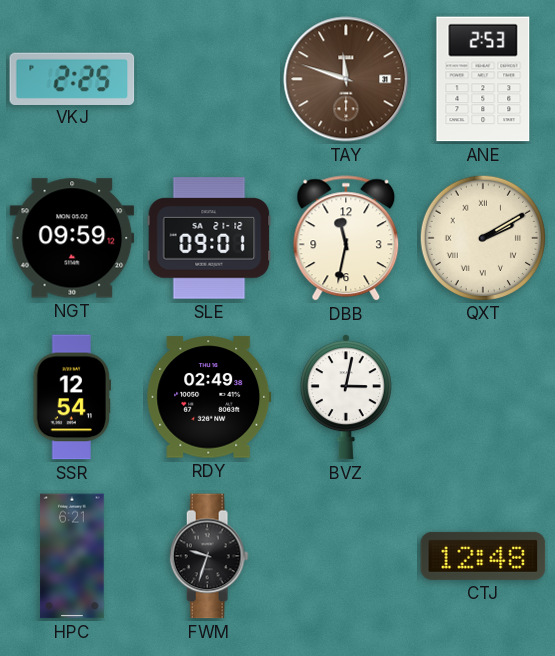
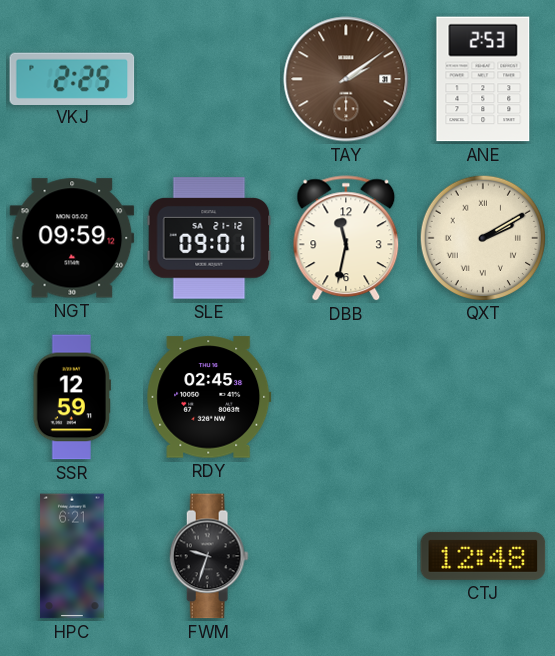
TAY: 11:48 -> 2:09
SSR: 12:54 -> 12:59
RDY: 02:49 -> 02:45
BVZ: 3:02 -> none
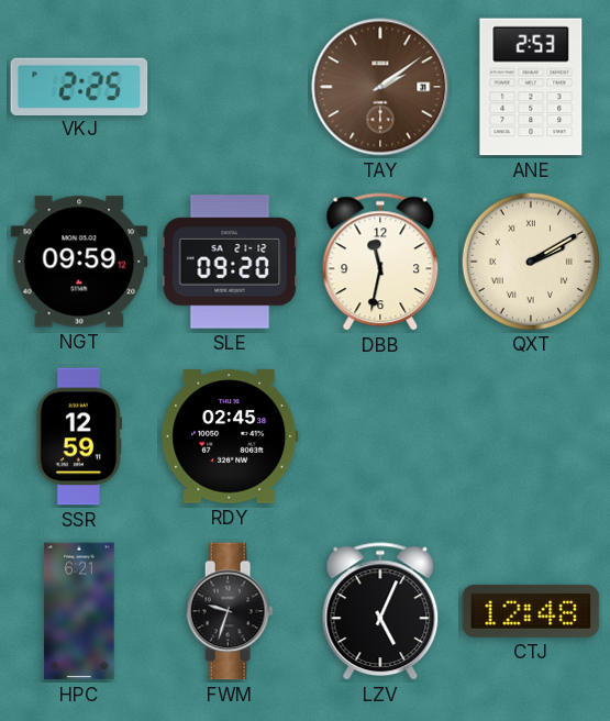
SLE: 09:01 -> 09:20
LZV: none -> 5:04
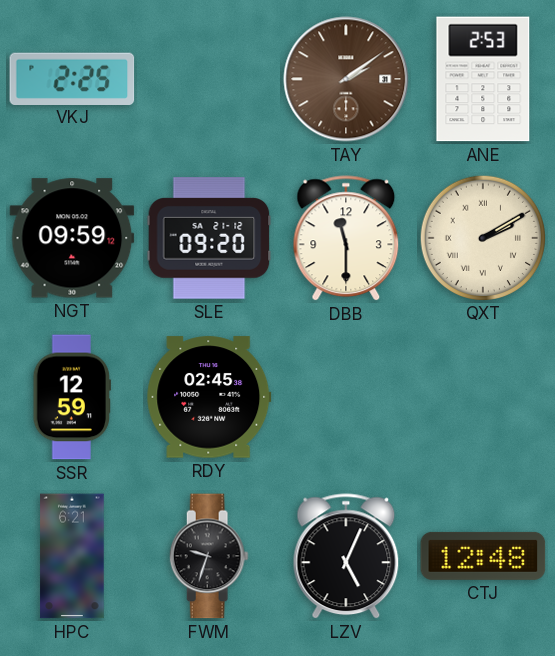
DBB: 11:32 -> 11:30
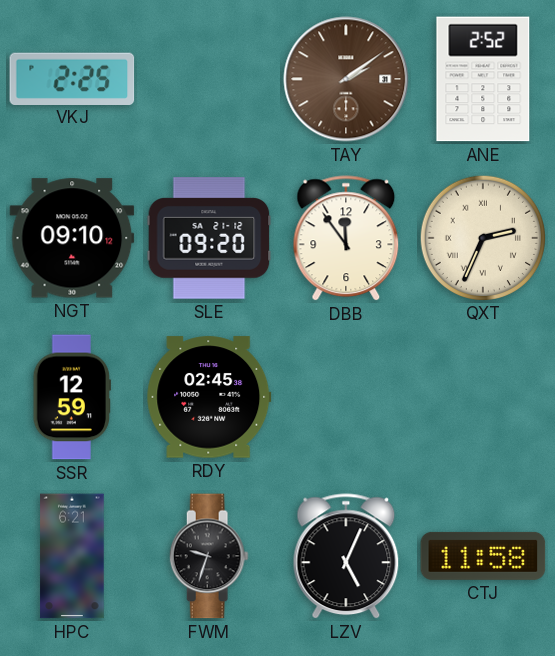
ANE: 2:53 -> 2:52
NGT: 09:59 -> 09:10
DBB: 11:30 -> 11:54
QXT: 2:10 -> 2:34
CTJ: 12:48 -> 11:58
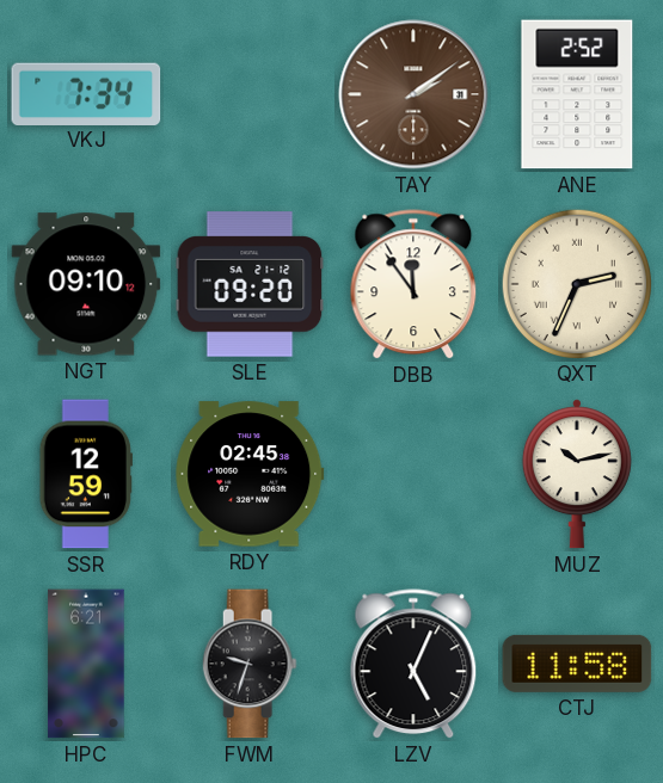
VKJ: 2:25 -> 7:34
MUZ: none -> 10:13
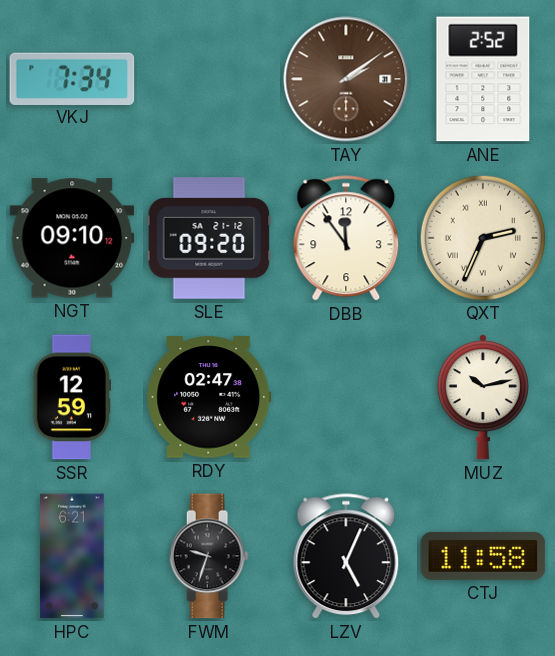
RDY: 02:45 -> 02:47
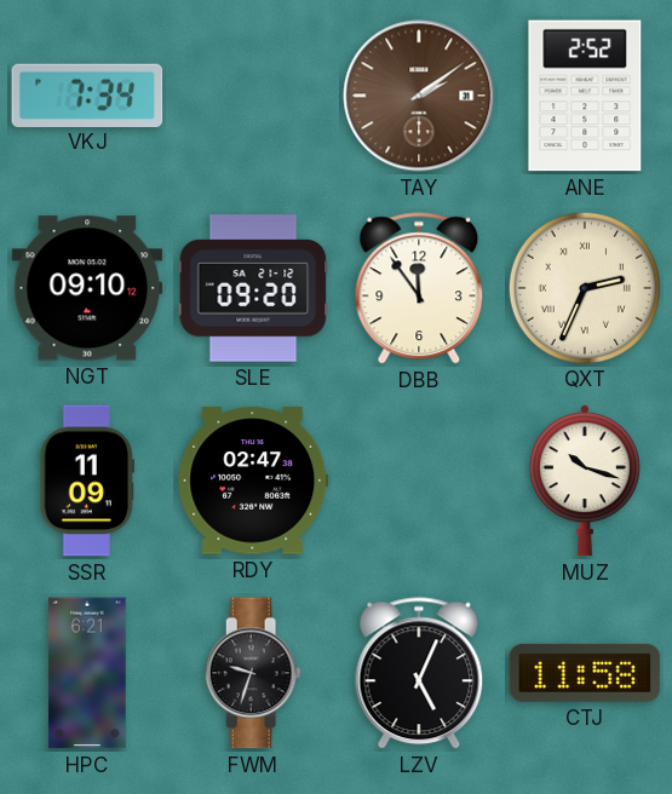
SSR: 12:59 -> 11:09
MUZ: 10:13 -> 10:18
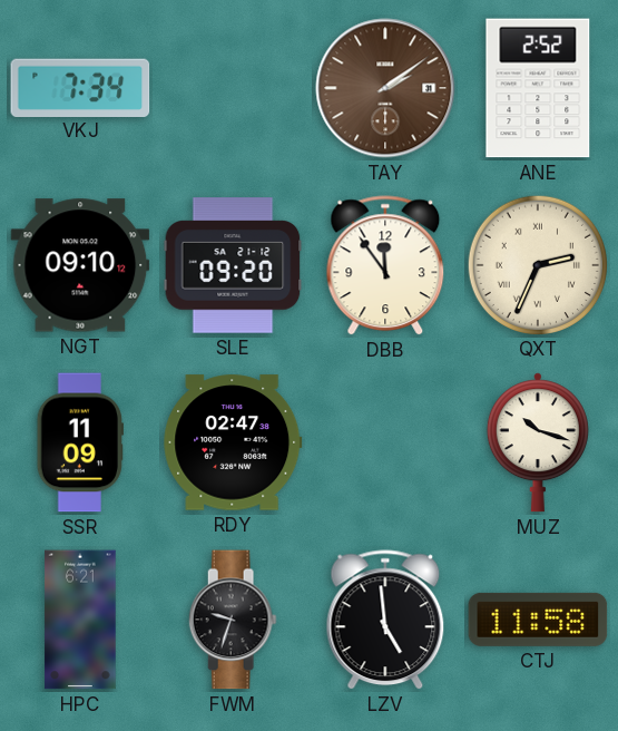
LZV: 5:04 -> 4:59
